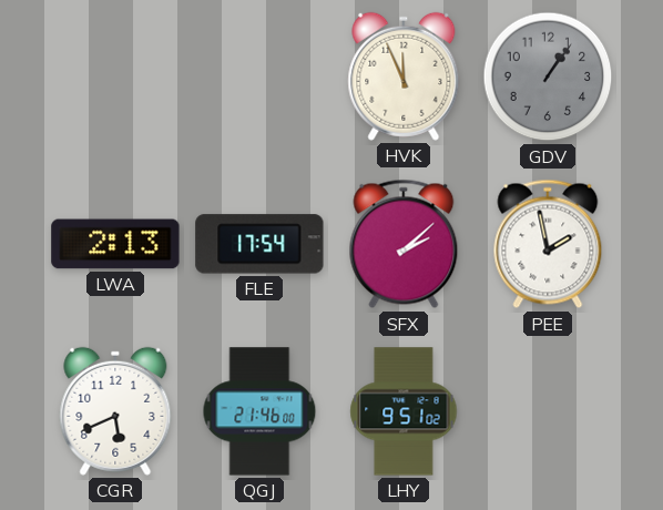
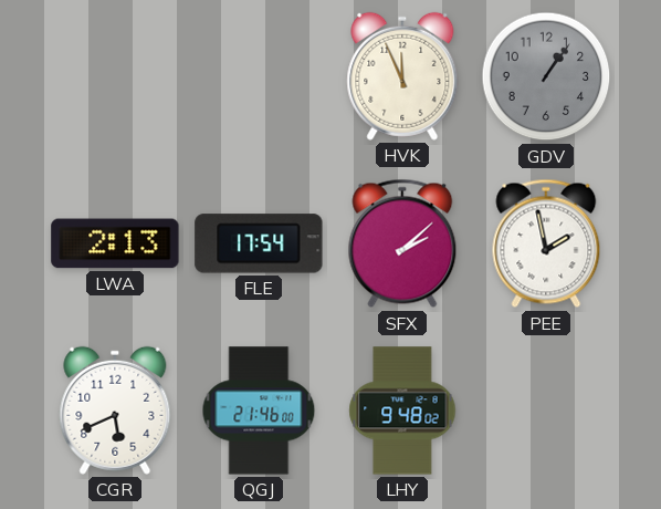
LHY: 9:51 -> 9:48
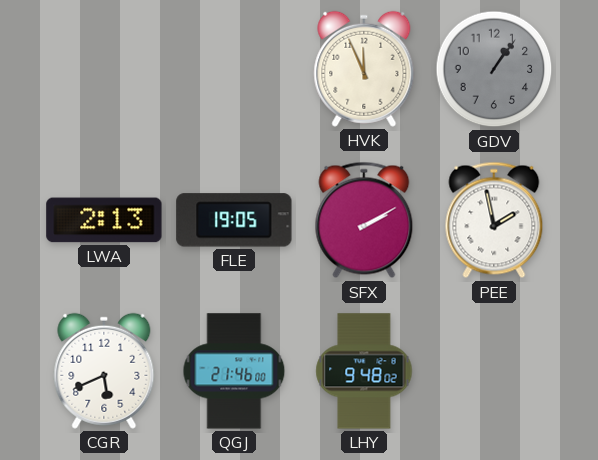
FLE: 17:54 -> 19:05
SFX: 2:08 -> 2:10
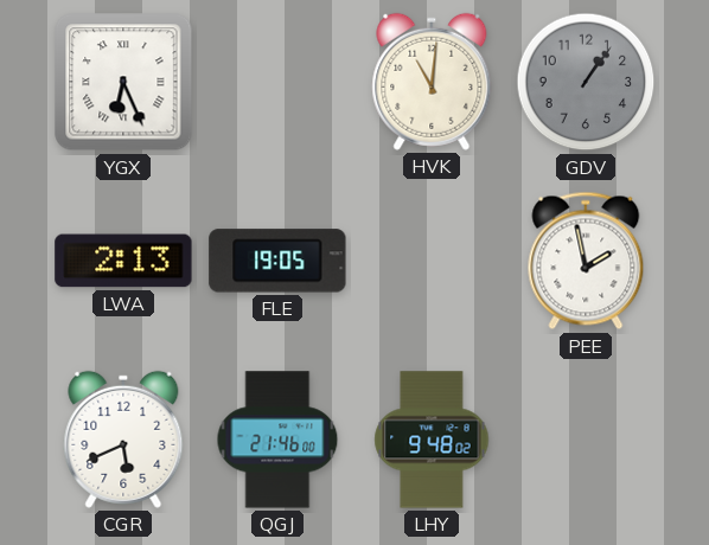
YGX: none -> 6:26
HVK: 11:56 -> 11:01
SFX: 2:10 -> none
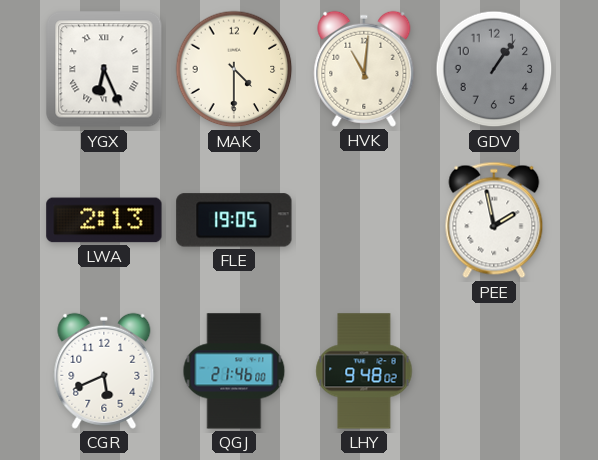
MAK: none -> 4:30
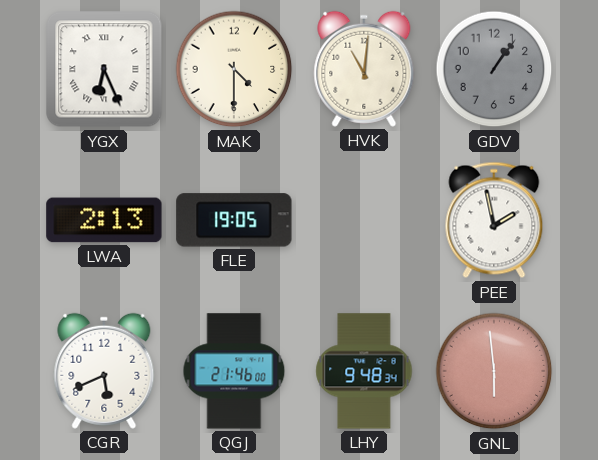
LHY: 9:48:02 -> 9:48:34
GNL: none -> 5:59
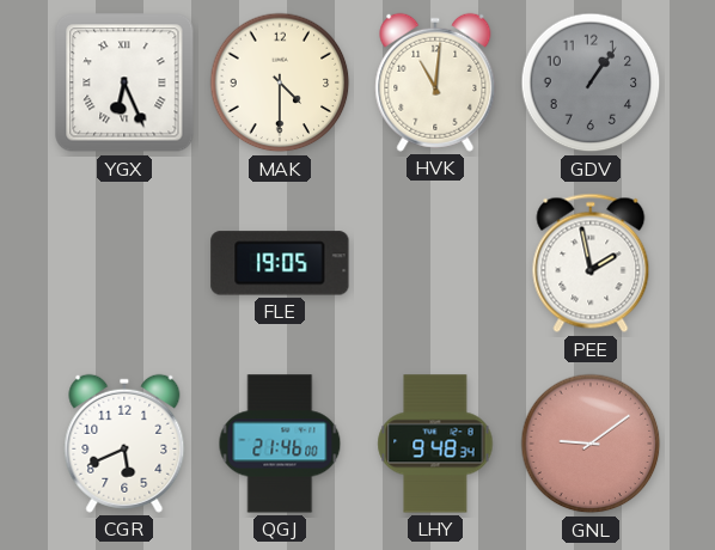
LWA: 2:13 -> none
GNL: 5:59 -> 9:09
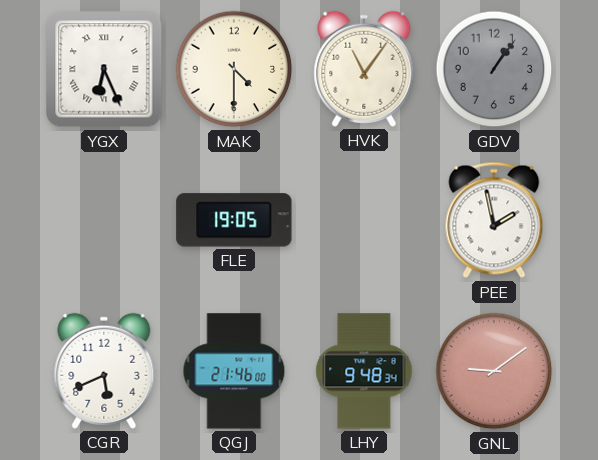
HVK: 11:01 -> 11:06
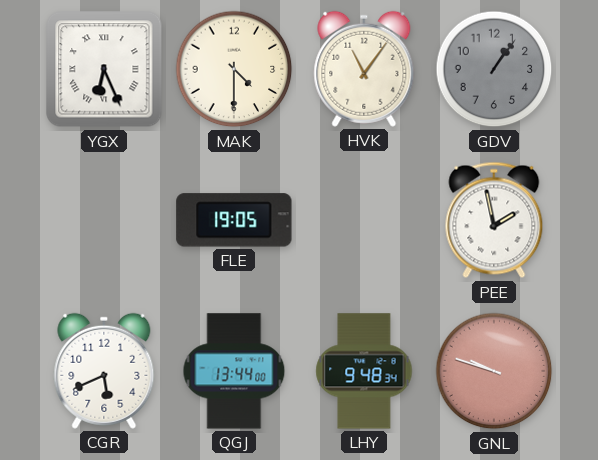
QGJ: 21:46 -> 13:44
GNL: 9:09 -> 9:48
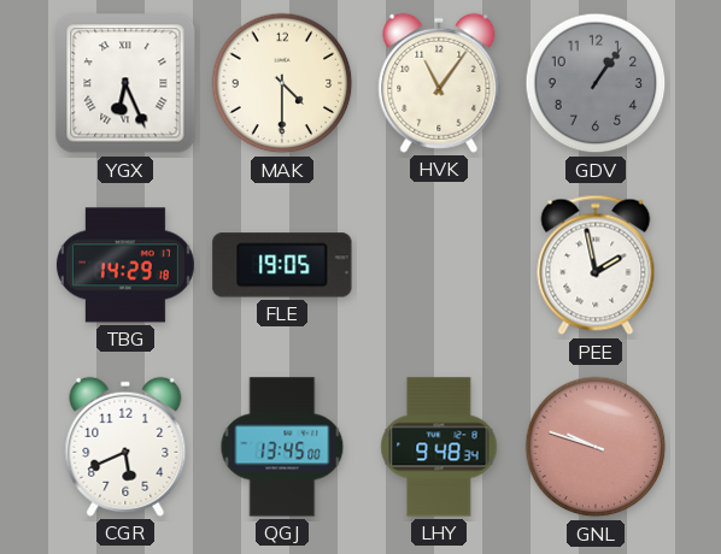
TBG: none -> 14:29
QGJ: 13:44 -> 13:45
